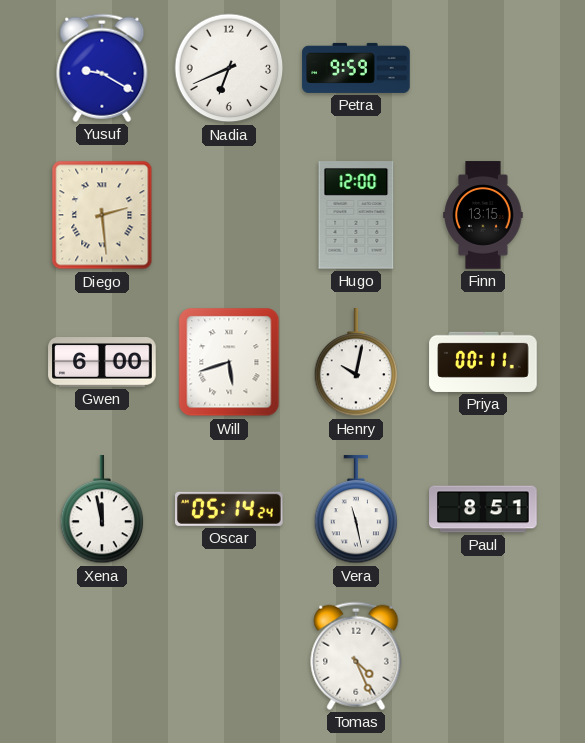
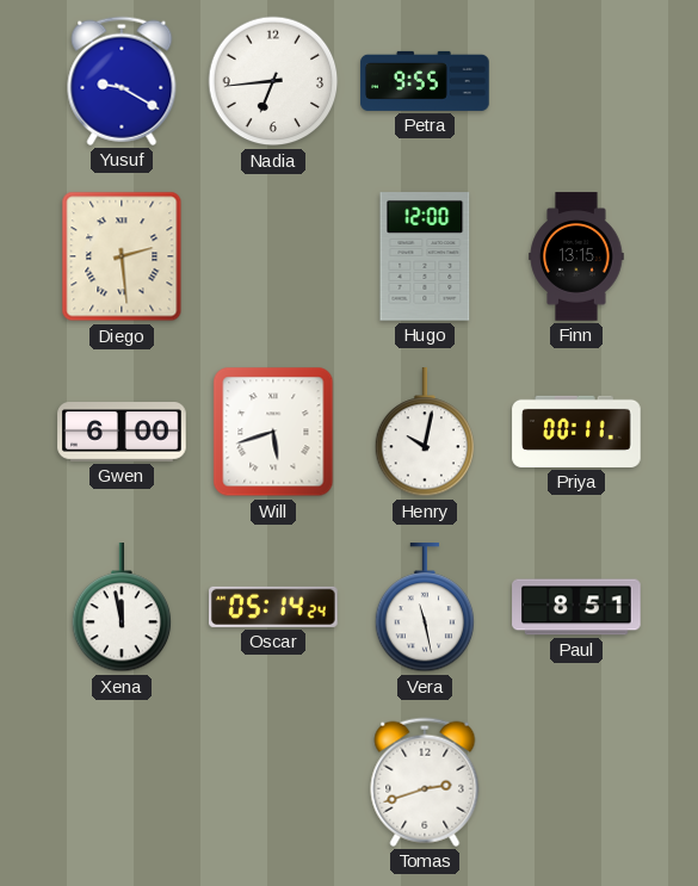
Nadia: 6:41 -> 6:44
Petra: 9:59 -> 9:55
Tomas: 4:26 -> 2:42
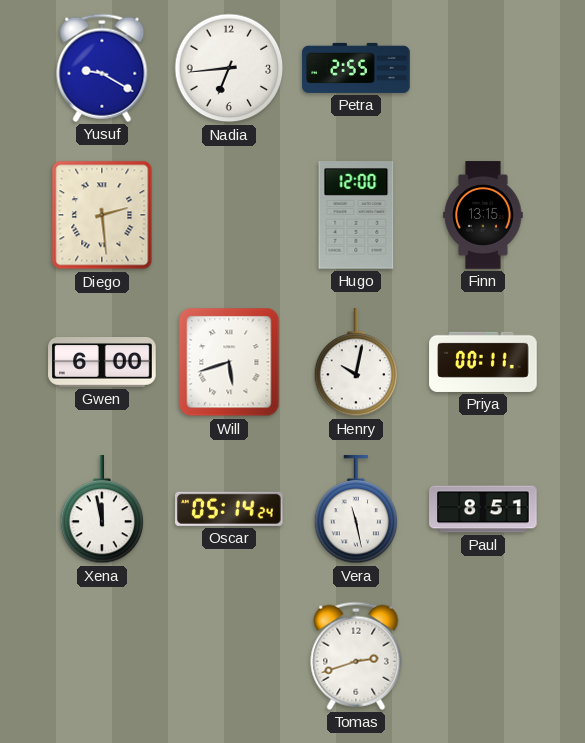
Petra: 9:55 -> 2:55
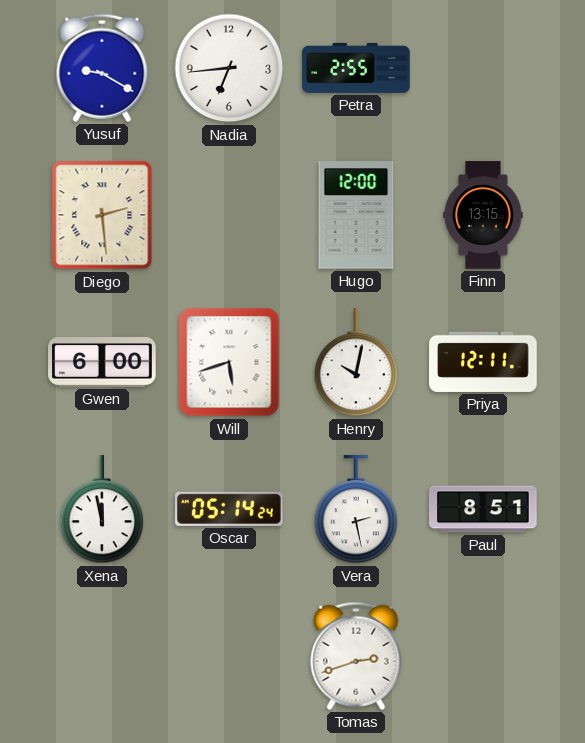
Priya: 00:11 -> 12:11
Vera: 11:28 -> 2:28
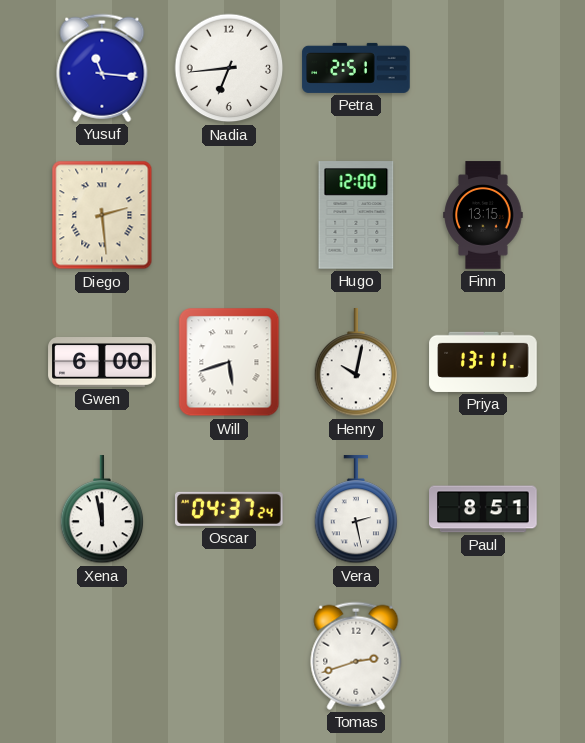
Yusuf: 9:20 -> 11:16
Petra: 2:55 -> 2:51
Priya: 12:11 -> 13:11
Oscar: 05:14 -> 04:37
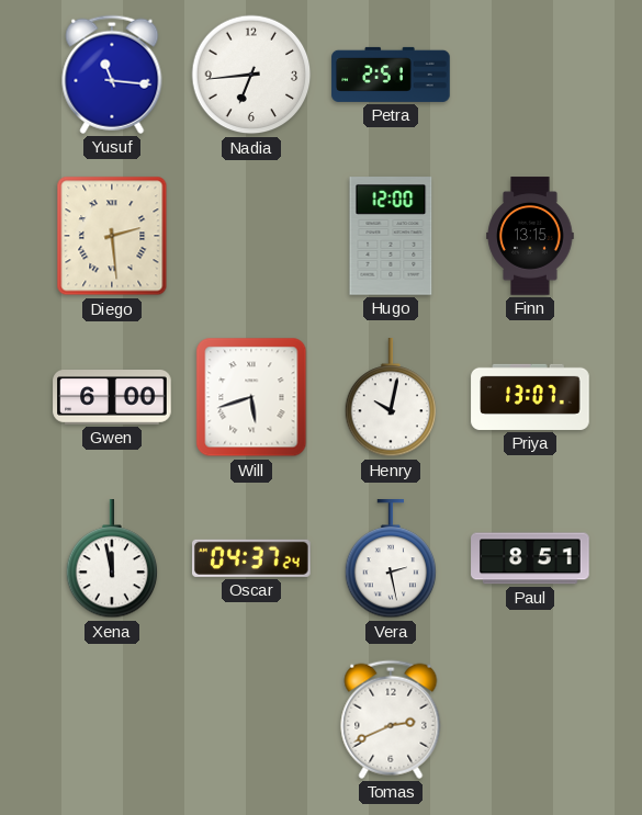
Priya: 13:11 -> 13:07
Tomas: 2:42 -> 2:41
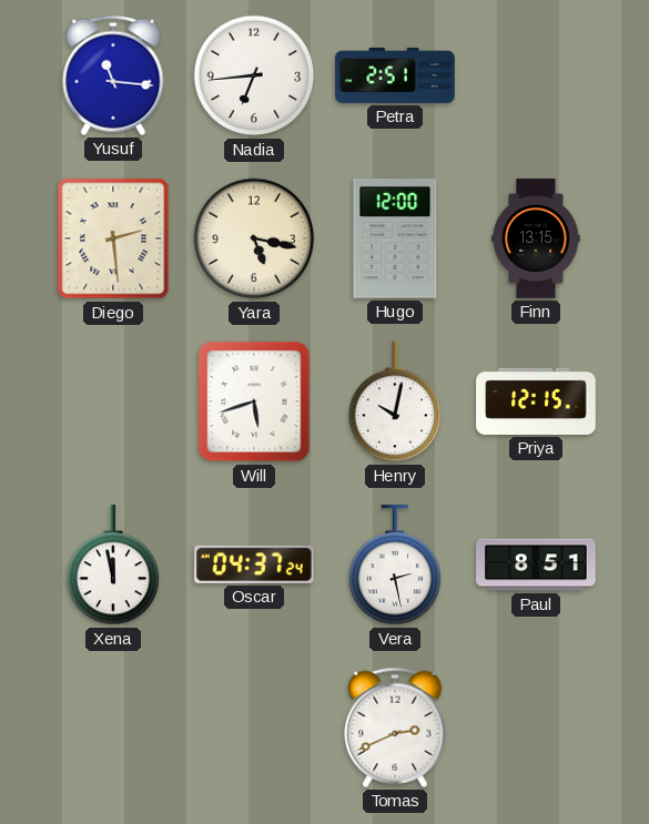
Yara: none -> 5:17
Gwen: 6:00 -> none
Priya: 13:07 -> 12:15
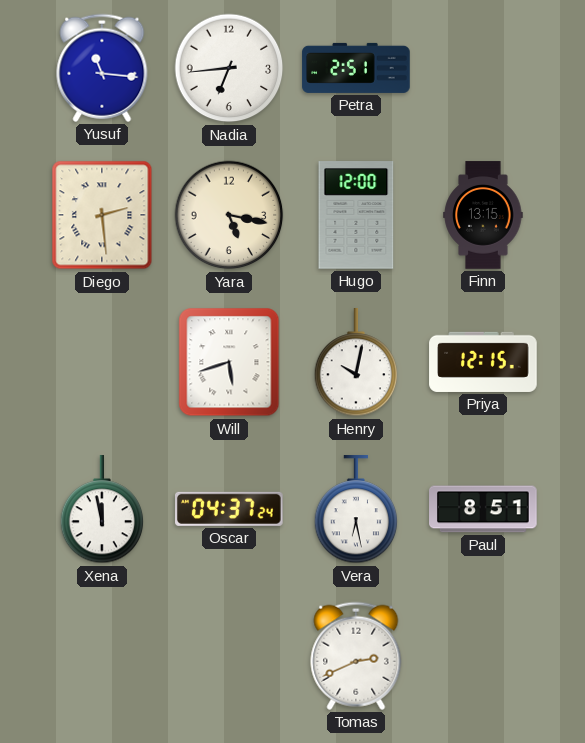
Vera: 2:28 -> 6:28
